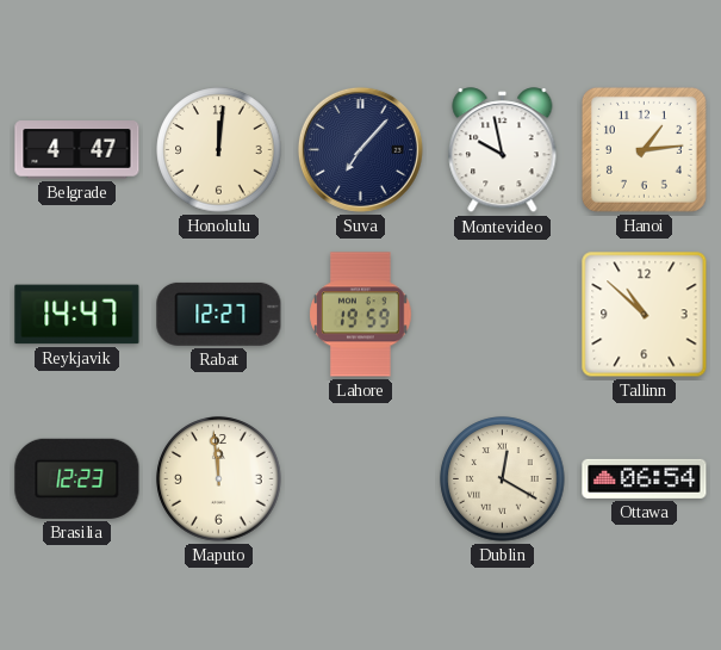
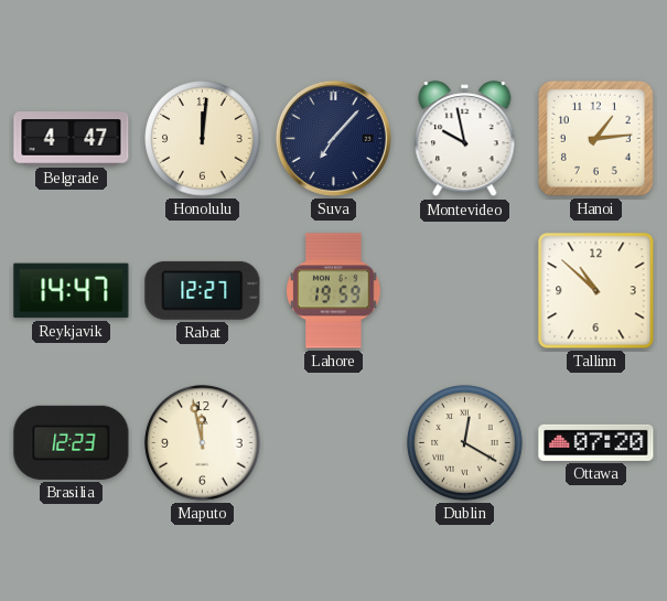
Maputo: 11:59 -> 11:58
Ottawa: 06:54 -> 07:20
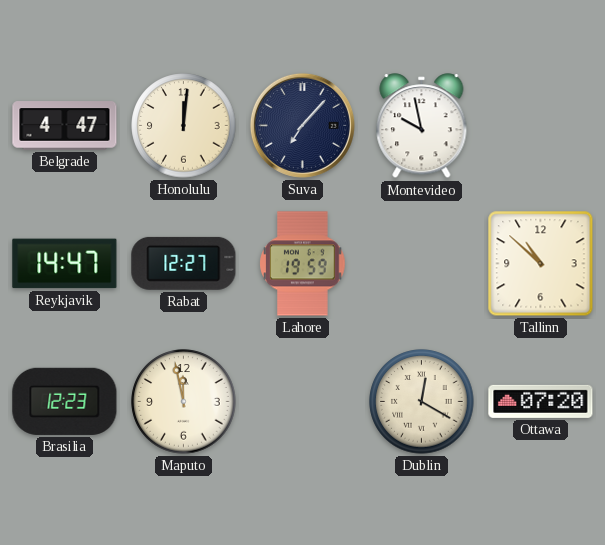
Hanoi: 1:14 -> none
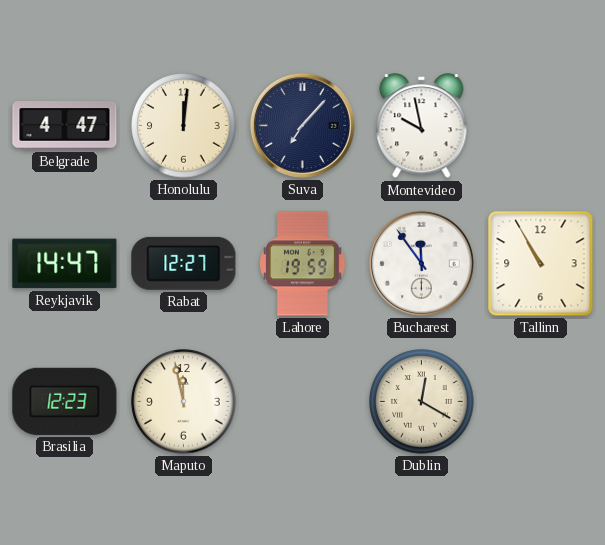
Bucharest: none -> 11:54
Tallinn: 10:52 -> 10:55
Ottawa: 07:20 -> none
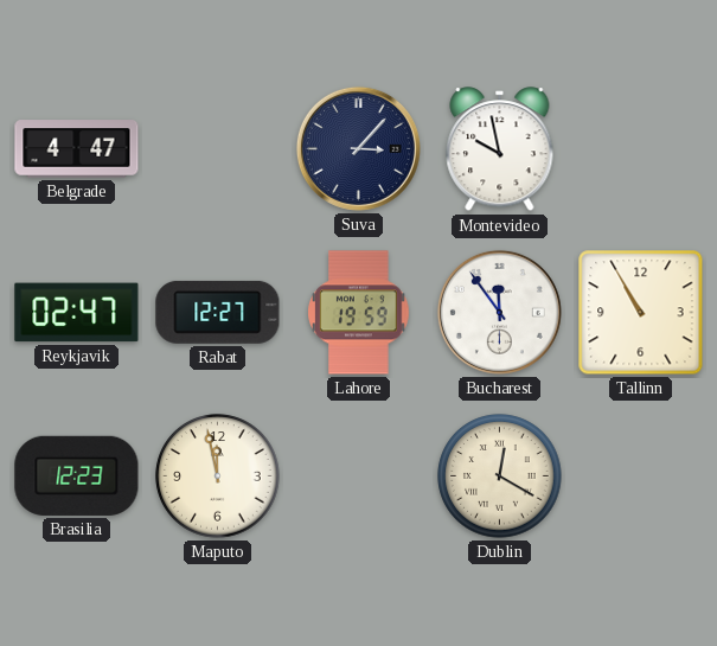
Honolulu: 12:01 -> none
Suva: 7:07 -> 3:07
Reykjavik: 14:47 -> 02:47
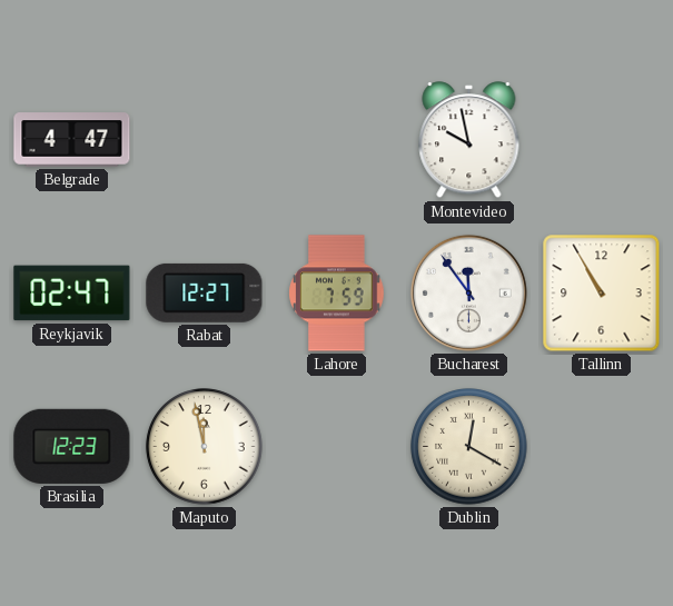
Suva: 3:07 -> none
Lahore: 19:59 -> 7:59
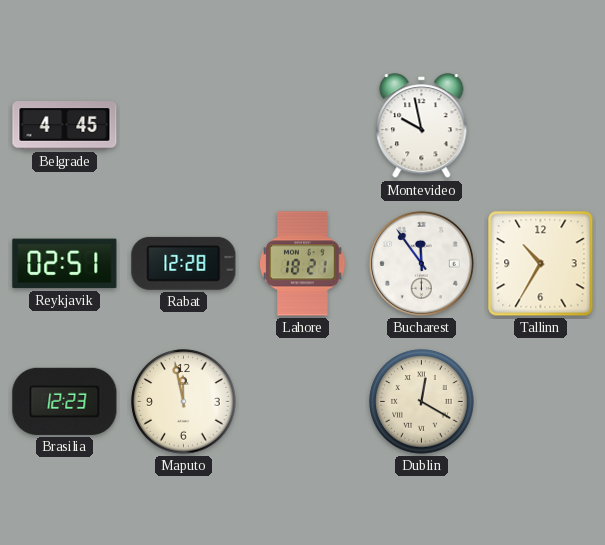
Belgrade: 4:47 -> 4:45
Reykjavik: 02:47 -> 02:51
Rabat: 12:27 -> 12:28
Lahore: 7:59 -> 18:21
Tallinn: 10:55 -> 10:35
